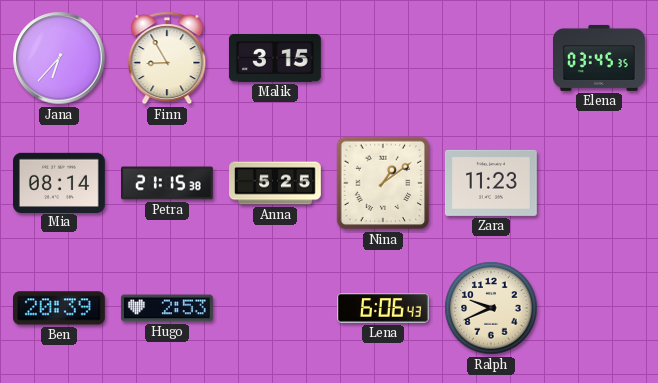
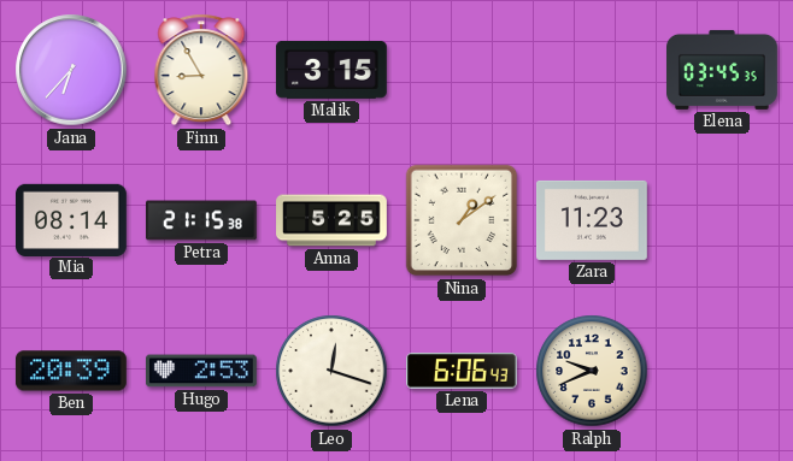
Leo: none -> 12:18
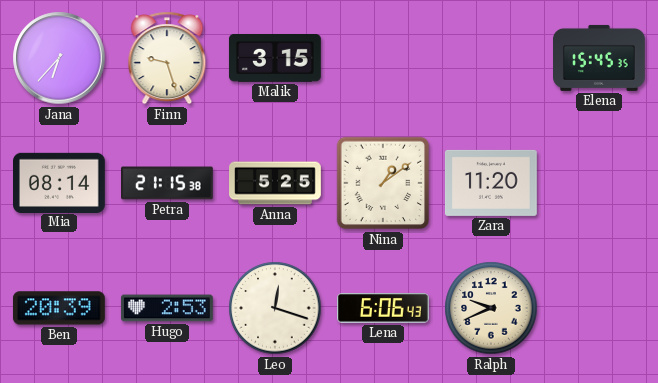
Finn: 8:55 -> 9:27
Elena: 03:45 -> 15:45
Zara: 11:23 -> 11:20
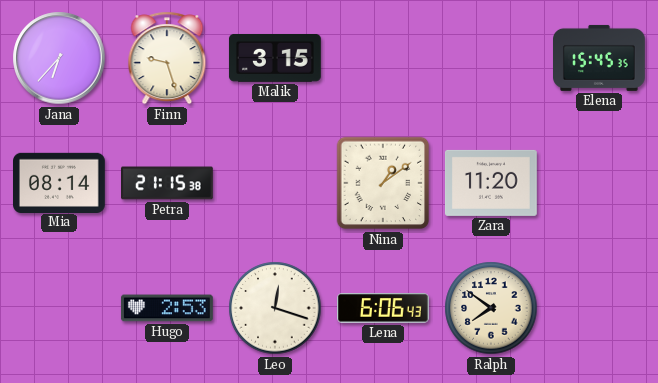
Anna: 5:25 -> none
Ben: 20:39 -> none
Ralph: 9:41 -> 7:51
